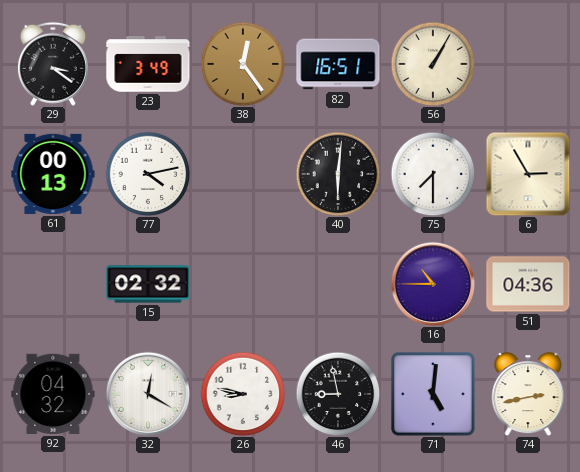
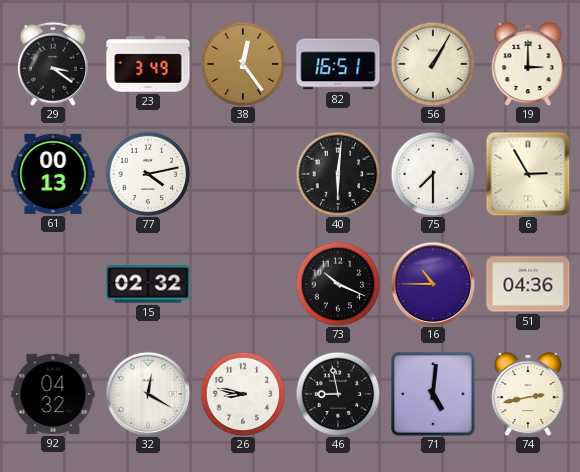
19: none -> 3:00
73: none -> 10:19
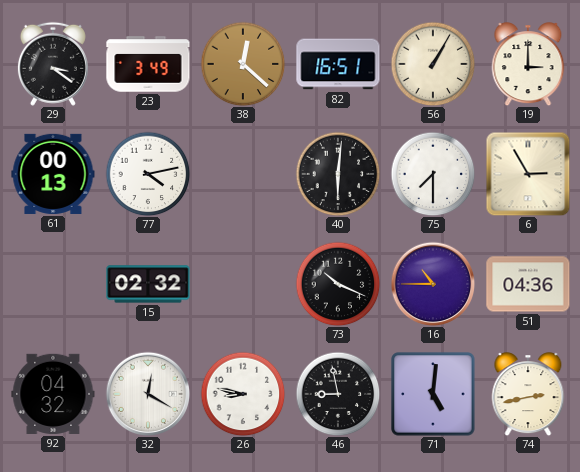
38: 12:24 -> 12:22
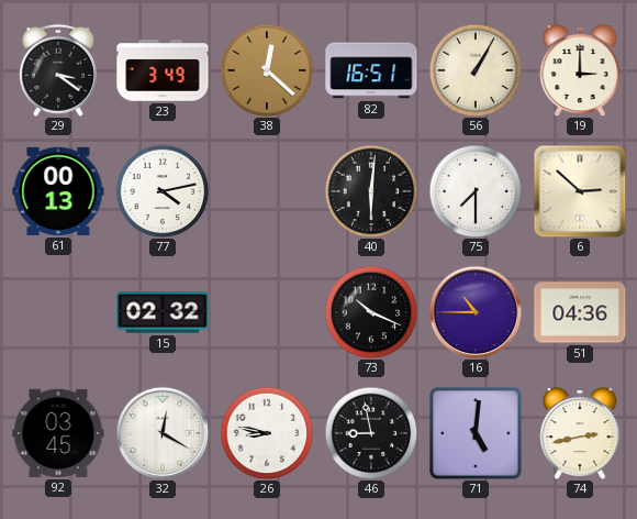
6: 2:55 -> 2:52
92: 04:32 -> 03:45
